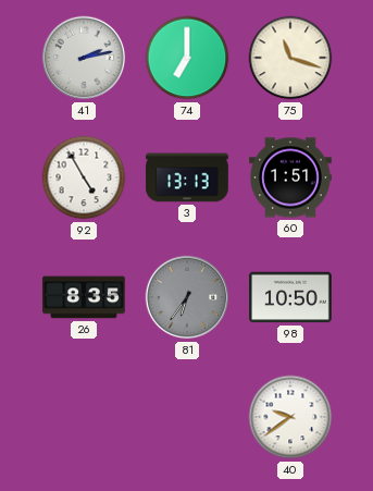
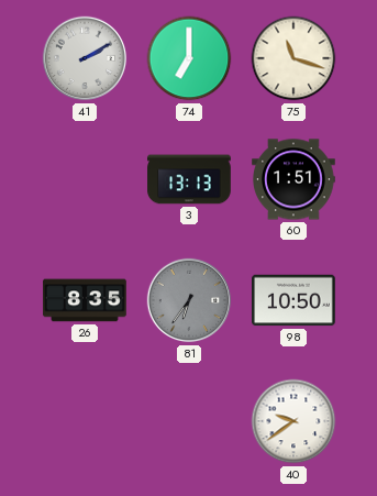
41: 2:13 -> 2:10
92: 4:55 -> none
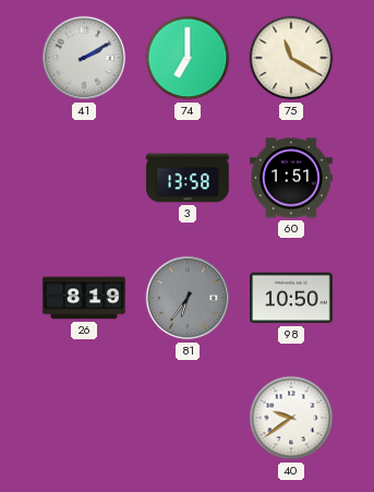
75: 11:18 -> 11:20
3: 13:13 -> 13:58
26: 8:35 -> 8:19
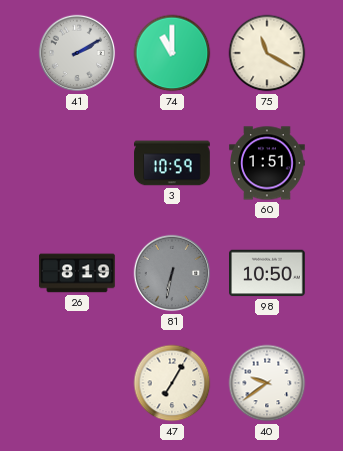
74: 7:00 -> 11:00
3: 13:58 -> 10:59
81: 6:36 -> 6:32
47: none -> 7:05
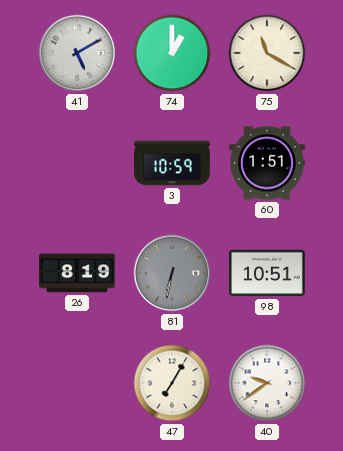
41: 2:10 -> 5:10
74: 11:00 -> 1:00
98: 10:50 -> 10:51
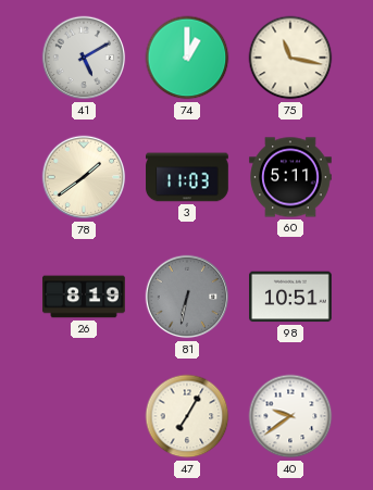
75: 11:20 -> 11:17
78: none -> 1:39
3: 10:59 -> 11:03
60: 1:51 -> 5:11
